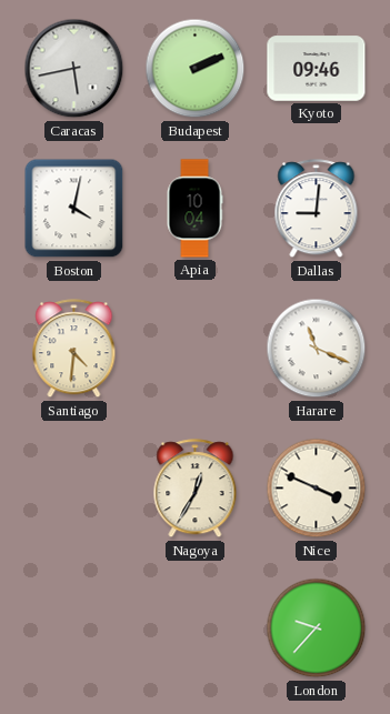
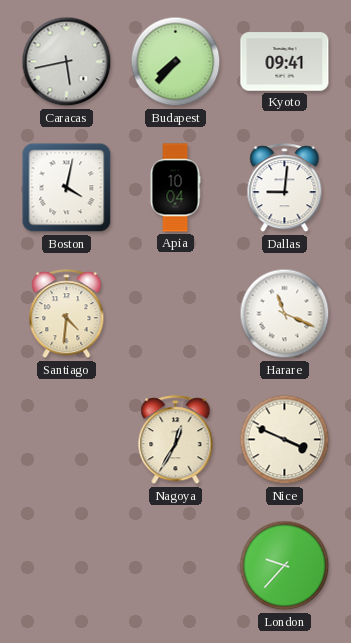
Budapest: 2:11 -> 7:37
Kyoto: 09:46 -> 09:41
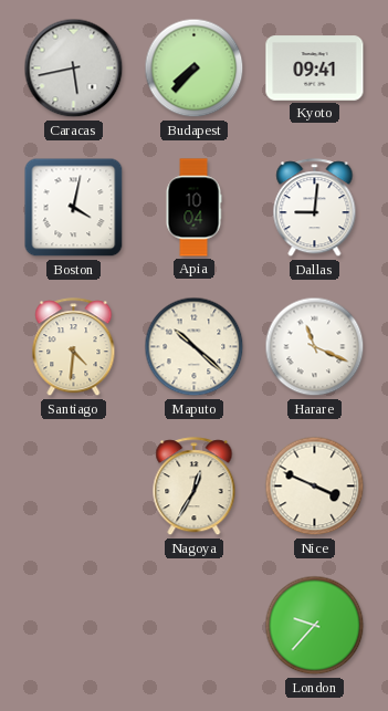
Maputo: none -> 10:22
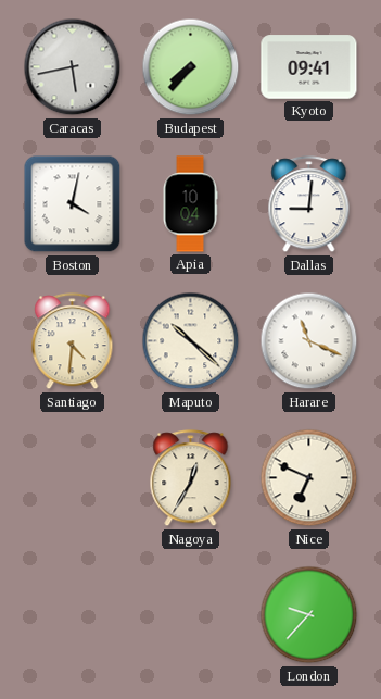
Nice: 3:49 -> 6:49
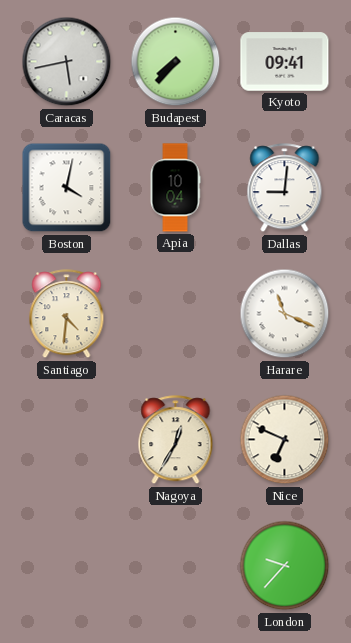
Maputo: 10:22 -> none
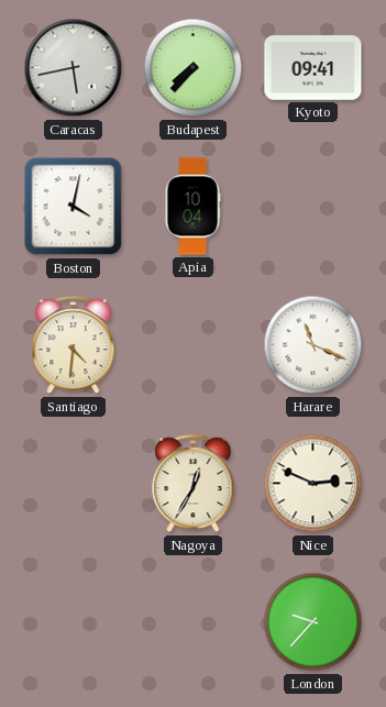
Dallas: 9:01 -> none
Nice: 6:49 -> 2:49
